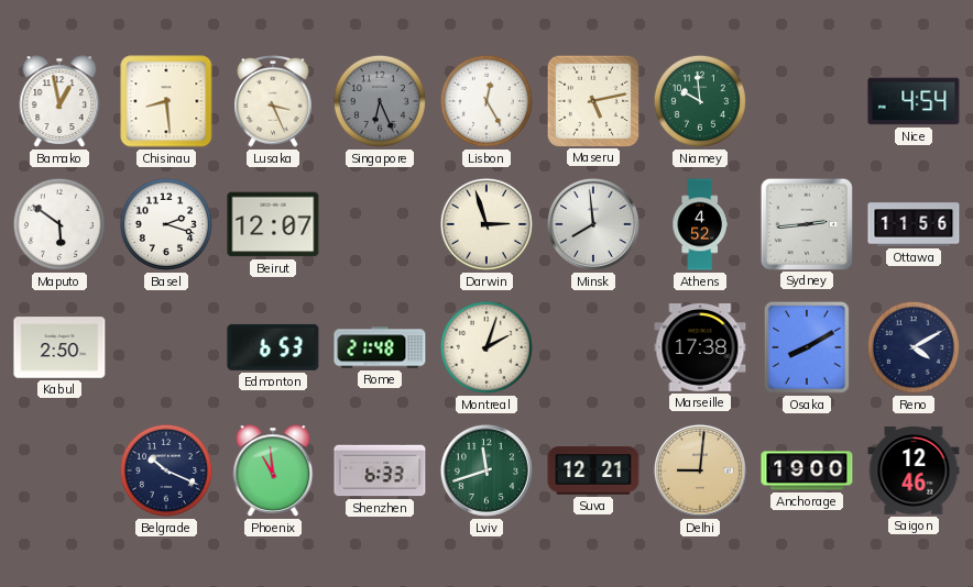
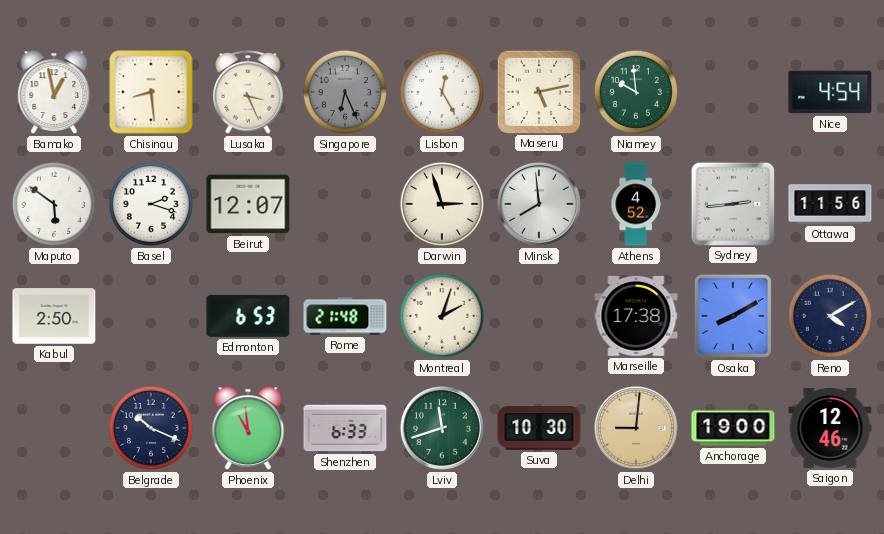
Suva: 12:21 -> 10:30
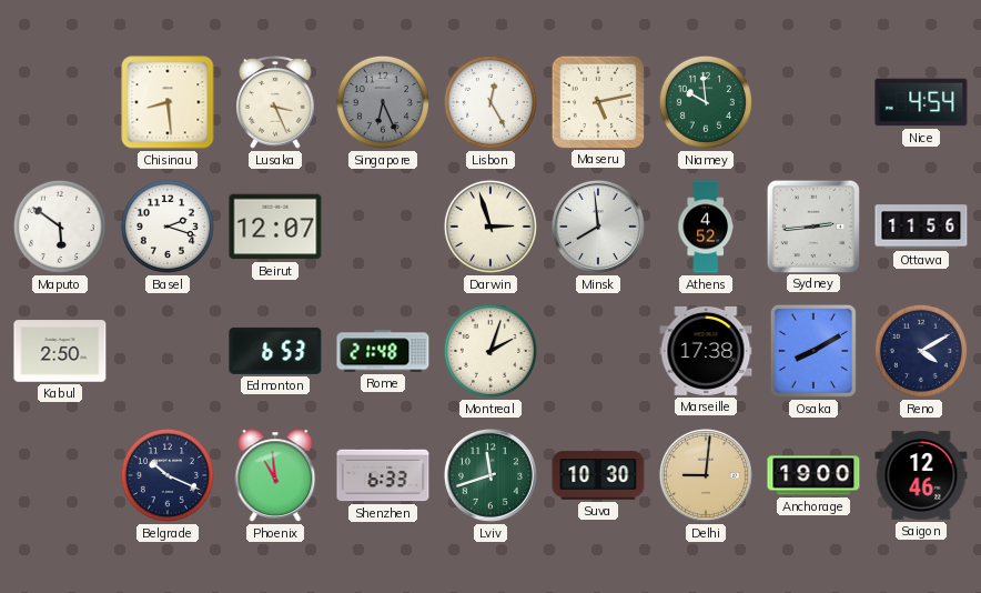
Bamako: 12:58 -> none
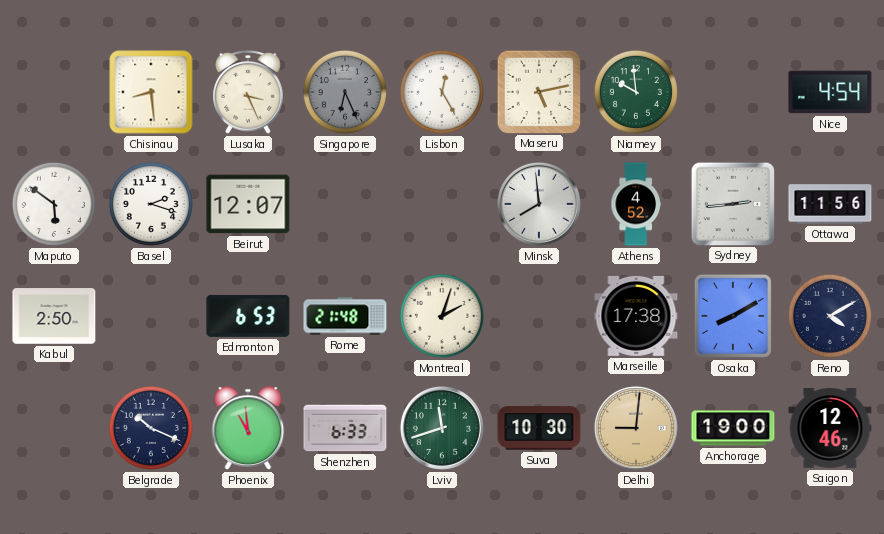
Darwin: 2:57 -> none
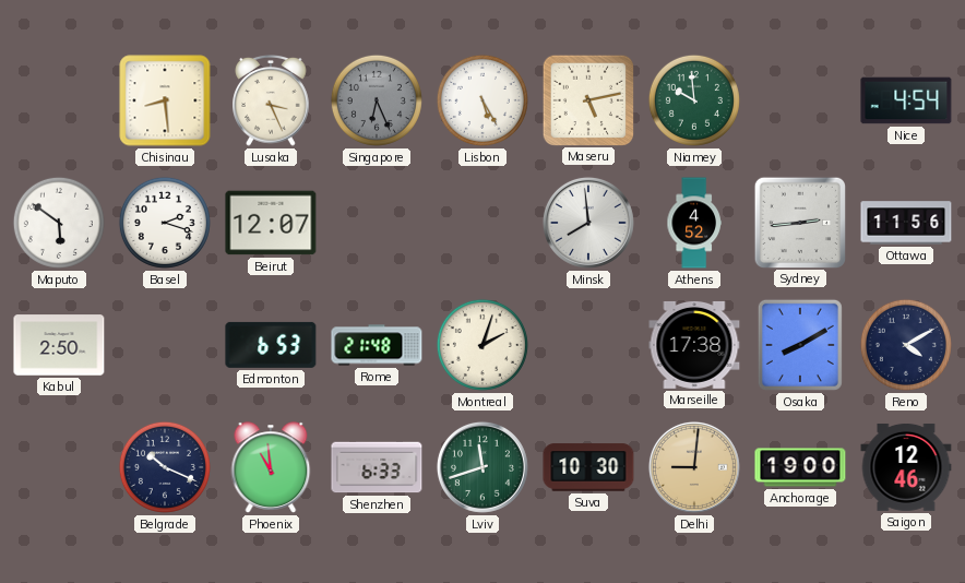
Lisbon: 12:25 -> 5:25
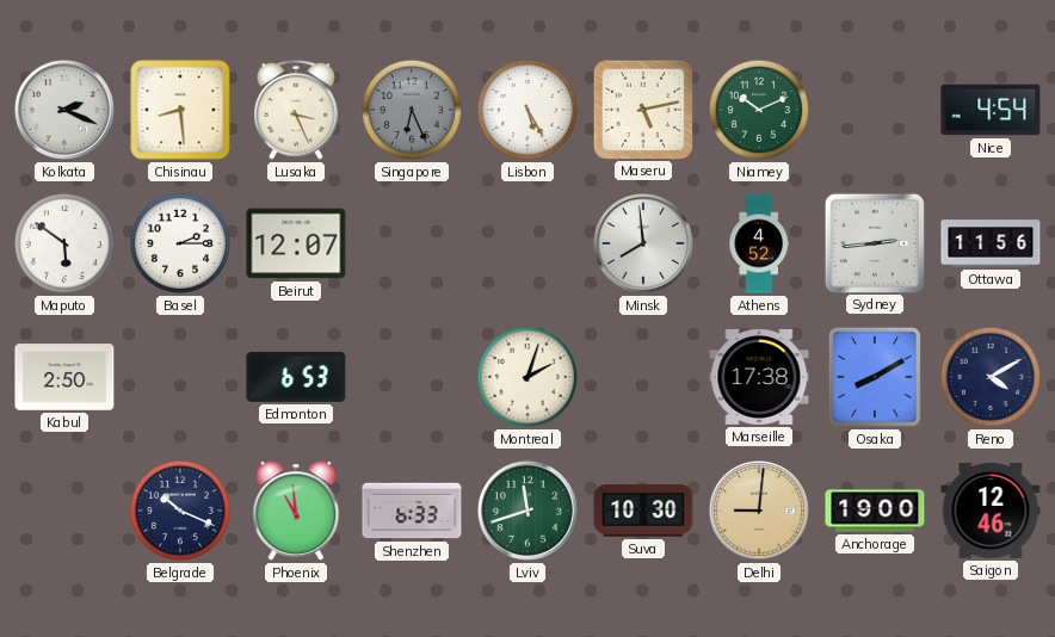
Kolkata: none -> 2:19
Niamey: 9:59 -> 10:11
Basel: 2:18 -> 2:15
Rome: 21:48 -> none
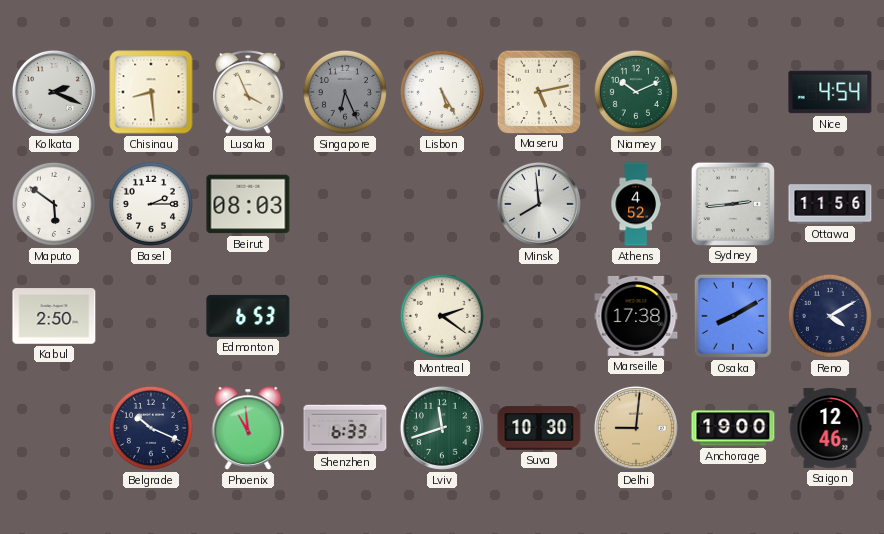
Lusaka: 3:26 -> 3:56
Beirut: 12:07 -> 08:03
Montreal: 2:03 -> 2:21
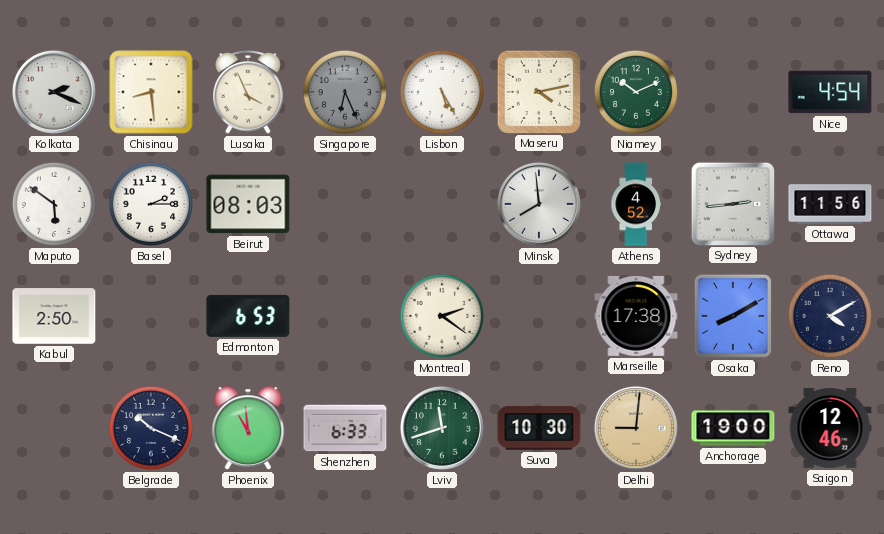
Maseru: 5:13 -> 4:13
